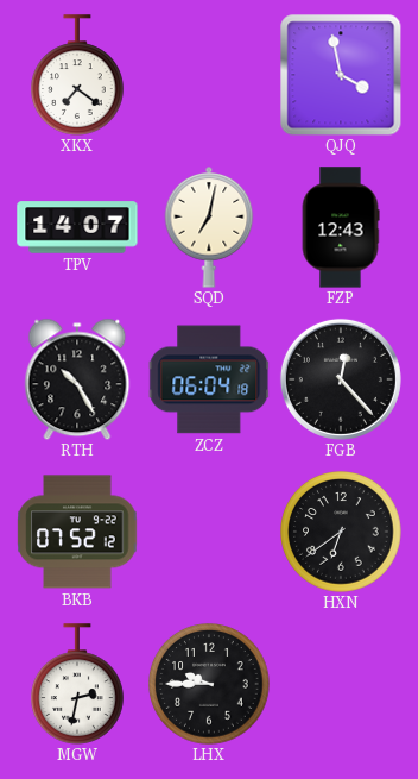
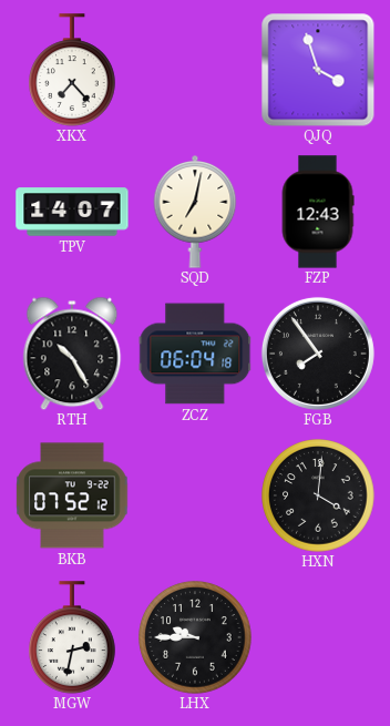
XKX: 7:21 -> 7:23
QJQ: 3:58 -> 3:57
FGB: 12:23 -> 7:54
HXN: 6:39 -> 4:01
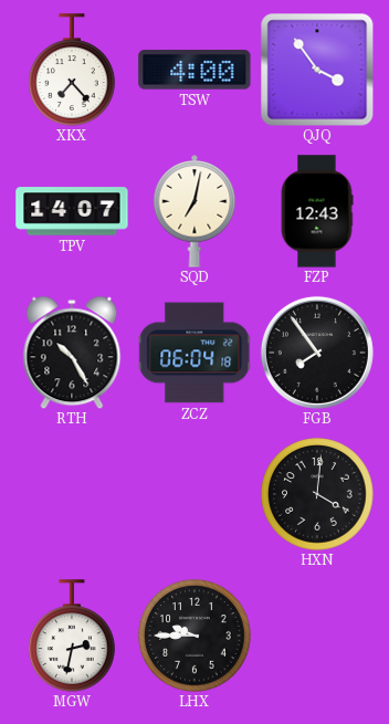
TSW: none -> 4:00
QJQ: 3:57 -> 3:54
BKB: 07:52 -> none
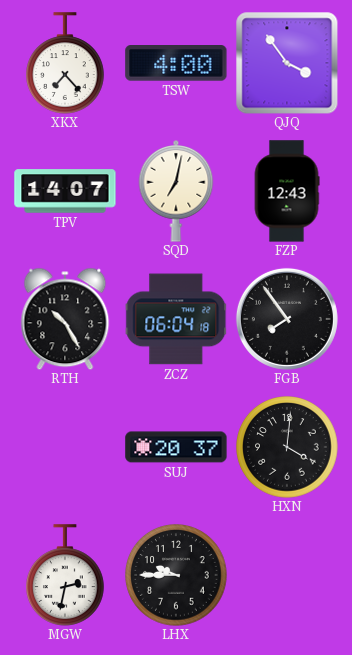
SUJ: none -> 20:37
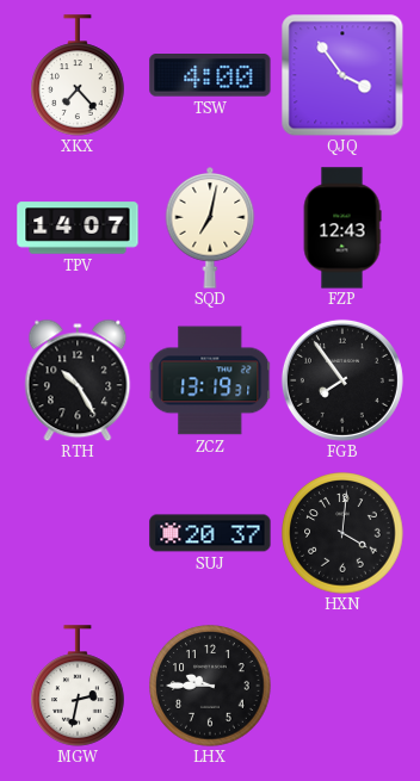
ZCZ: 06:04 -> 13:19
